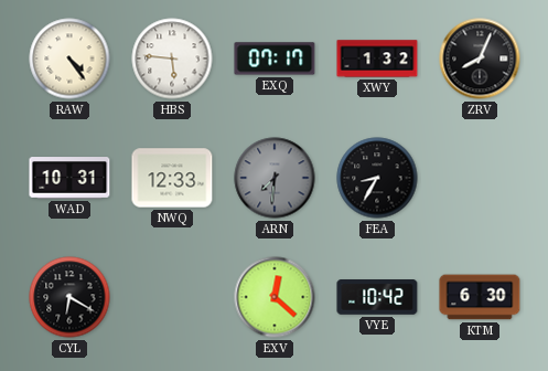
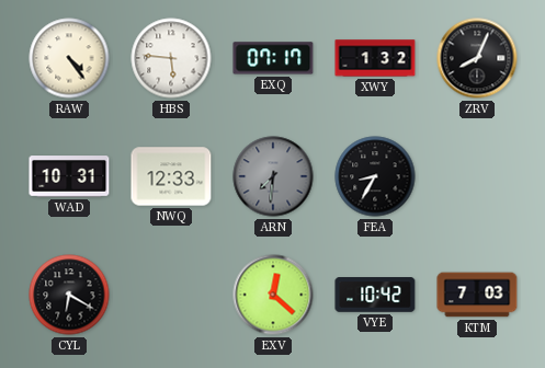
KTM: 6:30 -> 7:03
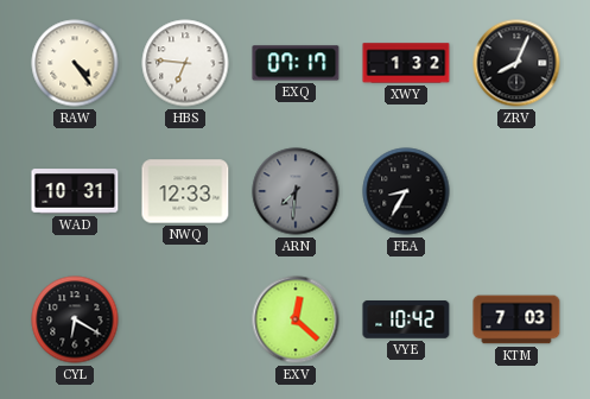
HBS: 5:46 -> 6:46
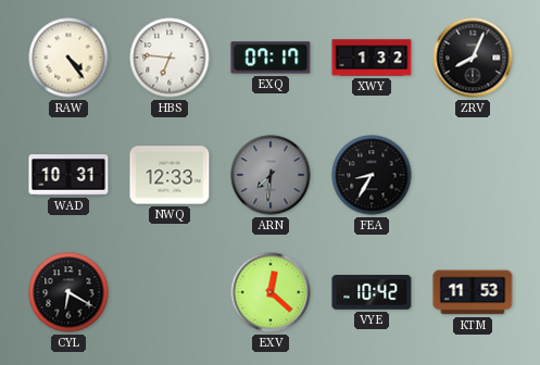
KTM: 7:03 -> 11:53
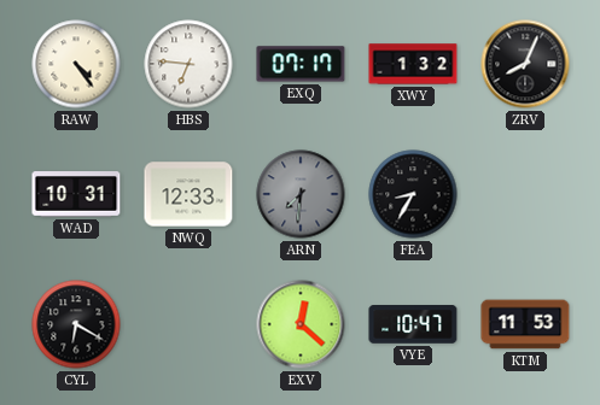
VYE: 10:42 -> 10:47
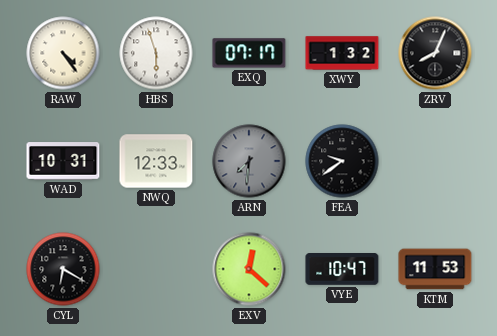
HBS: 6:46 -> 5:57
FEA: 8:35 -> 9:39
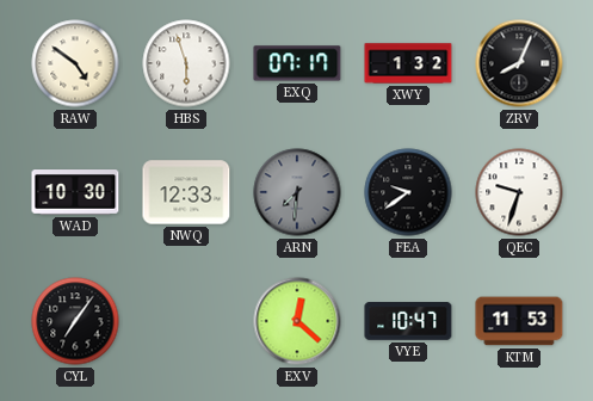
RAW: 4:24 -> 4:51
WAD: 10:31 -> 10:30
QEC: none -> 9:33
CYL: 6:20 -> 7:06
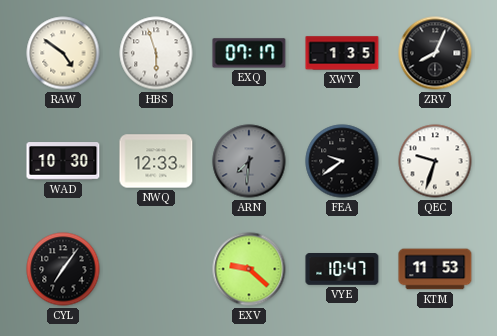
XWY: 1:32 -> 1:35
EXV: 12:22 -> 9:22
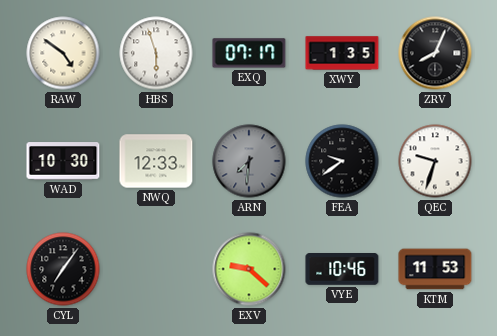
VYE: 10:47 -> 10:46
